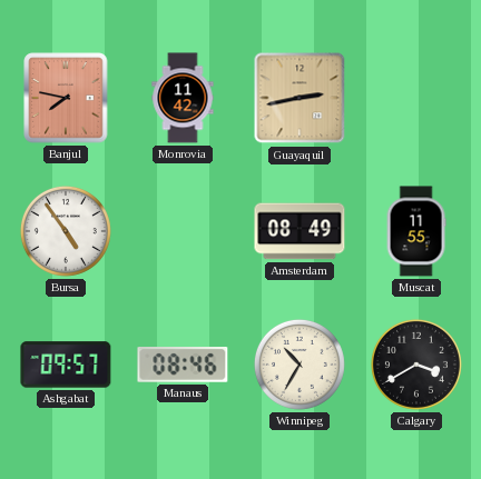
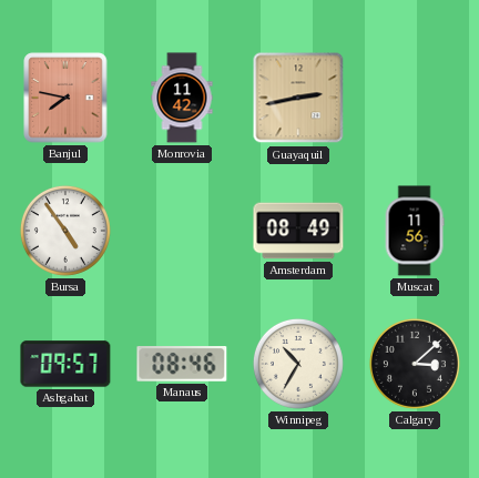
Muscat: 11:55 -> 11:56
Calgary: 3:40 -> 3:08
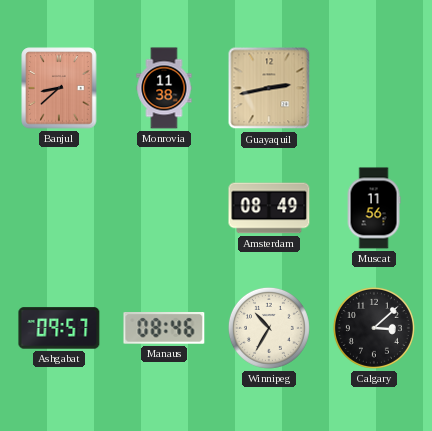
Banjul: 7:47 -> 8:38
Monrovia: 11:42 -> 11:38
Bursa: 4:54 -> none
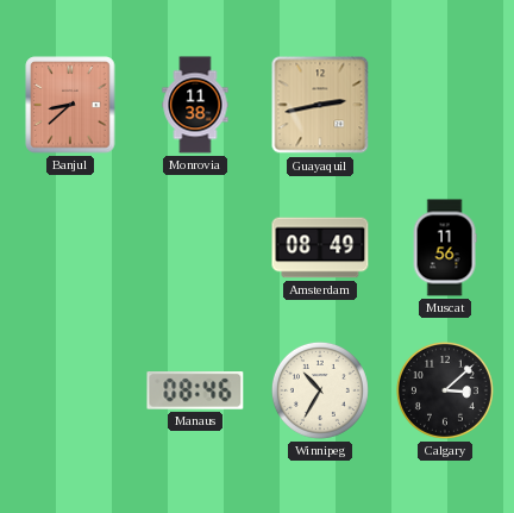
Ashgabat: 09:57 -> none
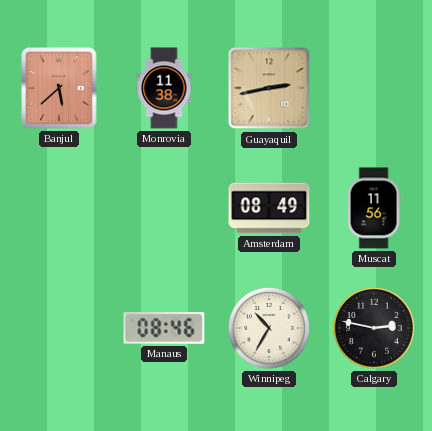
Banjul: 8:38 -> 5:38
Calgary: 3:08 -> 2:47
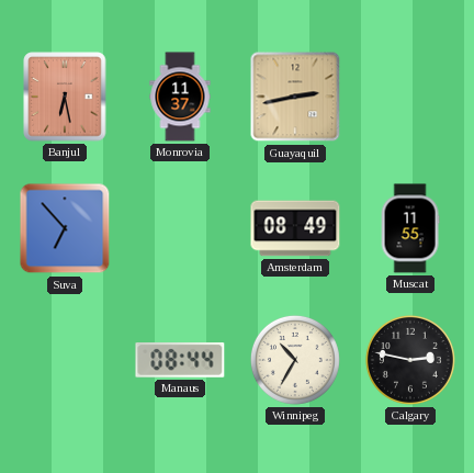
Banjul: 5:38 -> 6:28
Monrovia: 11:38 -> 11:37
Suva: none -> 6:53
Muscat: 11:56 -> 11:55
Manaus: 08:46 -> 08:44
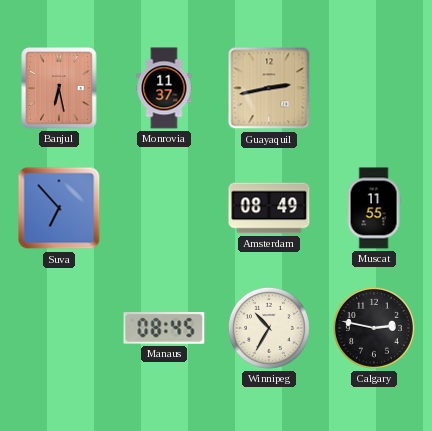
Manaus: 08:44 -> 08:45
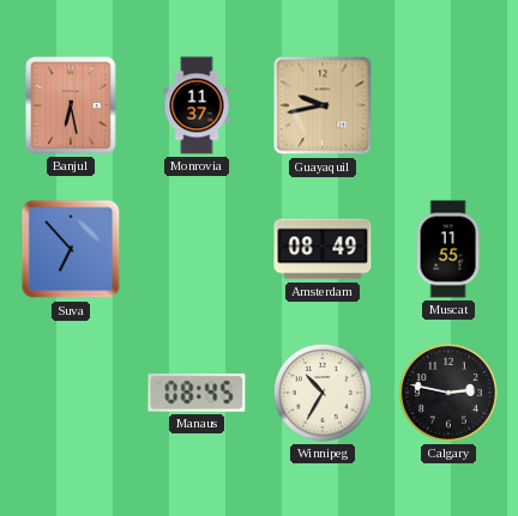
Guayaquil: 2:43 -> 9:43
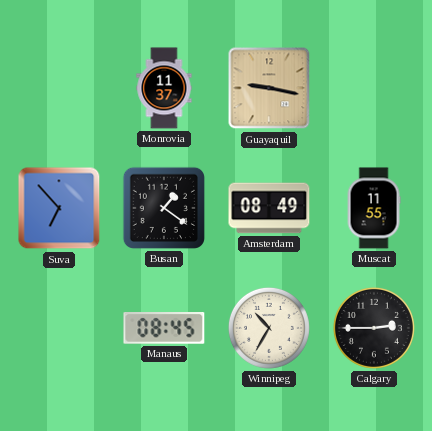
Banjul: 6:28 -> none
Guayaquil: 9:43 -> 9:17
Busan: none -> 1:21
Calgary: 2:47 -> 2:45
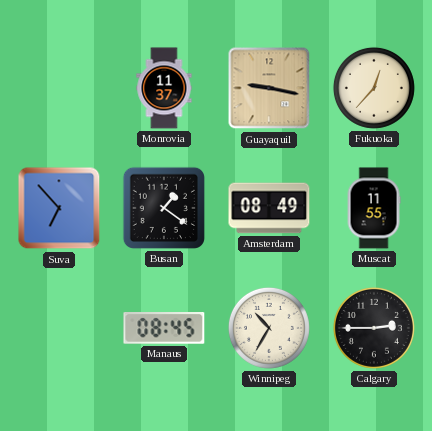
Fukuoka: none -> 12:37
